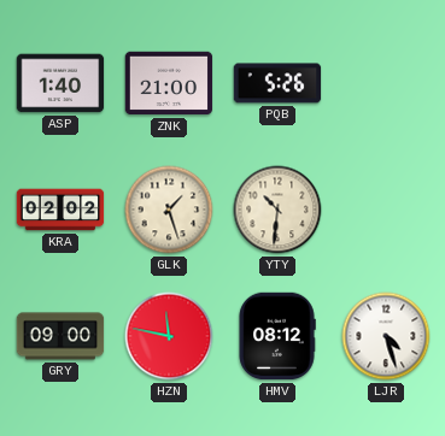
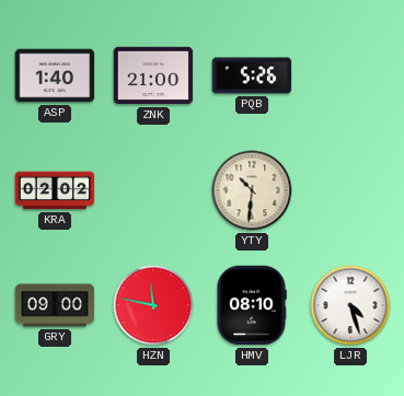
GLK: 1:27 -> none
HMV: 08:12 -> 08:10
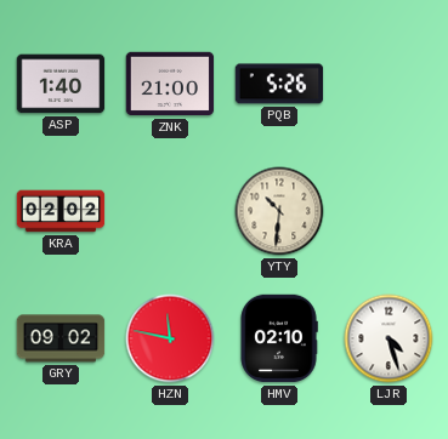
GRY: 09:00 -> 09:02
HMV: 08:10 -> 02:10
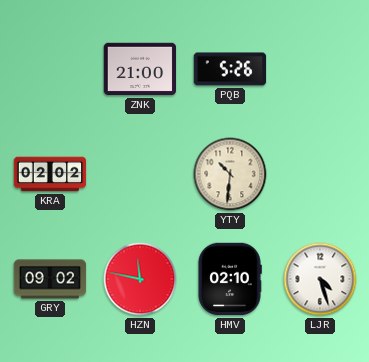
ASP: 1:40 -> none
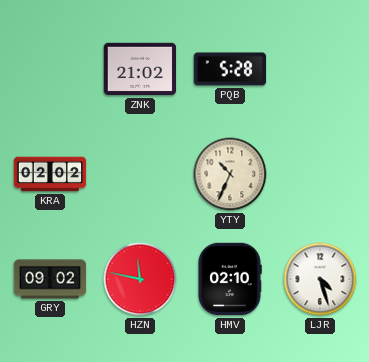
ZNK: 21:00 -> 21:02
PQB: 5:26 -> 5:28
YTY: 10:31 -> 10:34
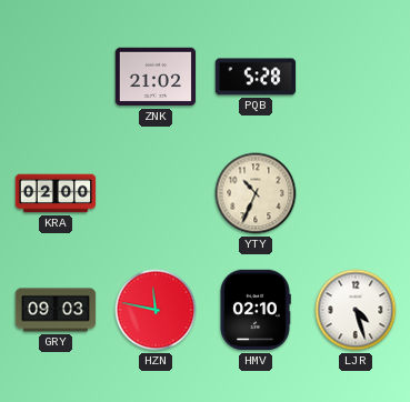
KRA: 02:02 -> 02:00
GRY: 09:02 -> 09:03
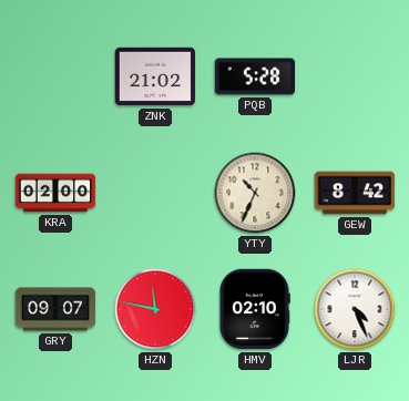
GEW: none -> 8:42
GRY: 09:03 -> 09:07
LJR: 4:27 -> 4:26
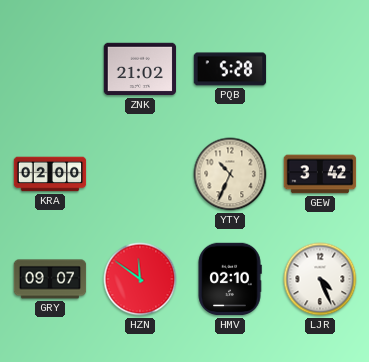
GEW: 8:42 -> 3:42
HZN: 11:47 -> 11:51
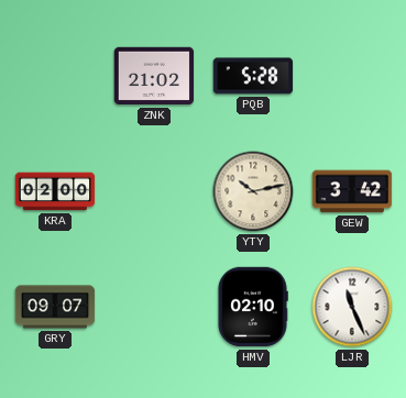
YTY: 10:34 -> 10:13
HZN: 11:51 -> none
LJR: 4:26 -> 11:26
